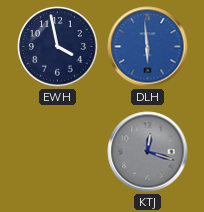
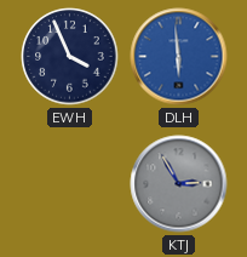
EWH: 3:58 -> 3:56
KTJ: 12:18 -> 2:55
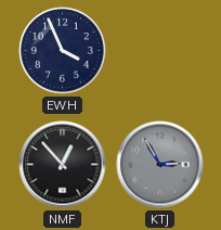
DLH: 5:59 -> none
NMF: none -> 12:53
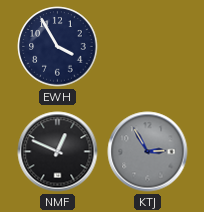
EWH: 3:56 -> 3:55
NMF: 12:53 -> 12:49
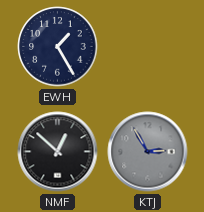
EWH: 3:55 -> 1:25
NMF: 12:49 -> 12:52
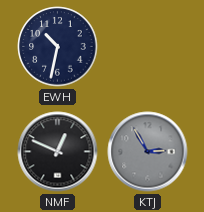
EWH: 1:25 -> 10:32
NMF: 12:52 -> 12:49
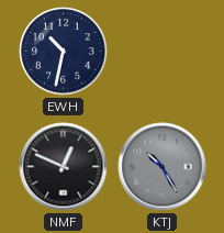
KTJ: 2:55 -> 10:25
